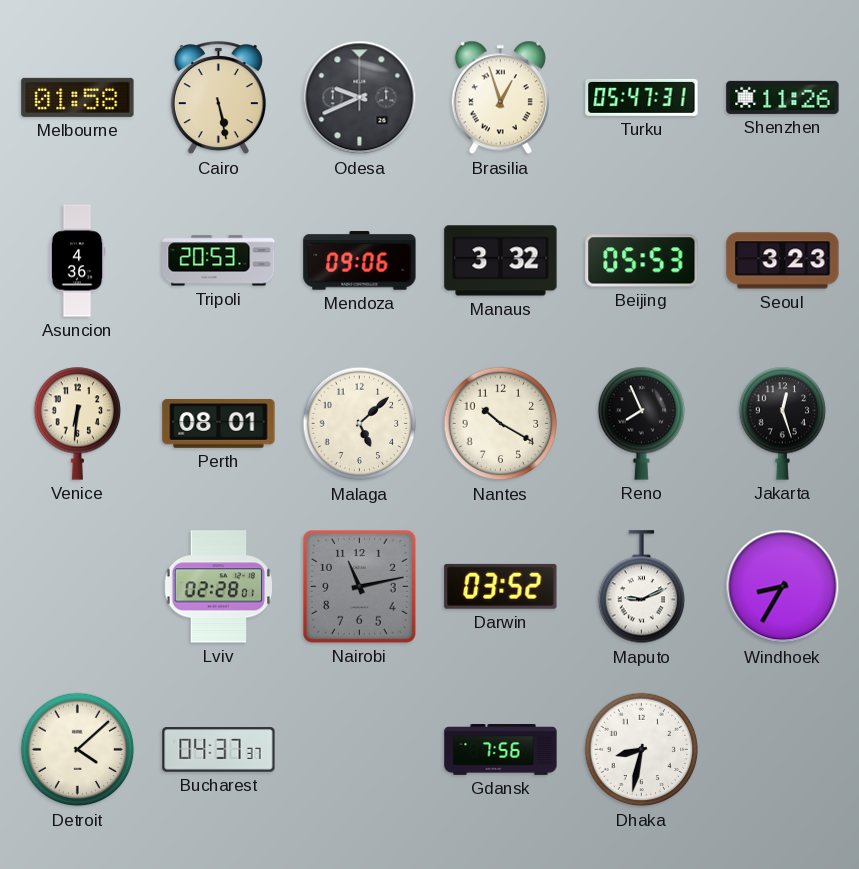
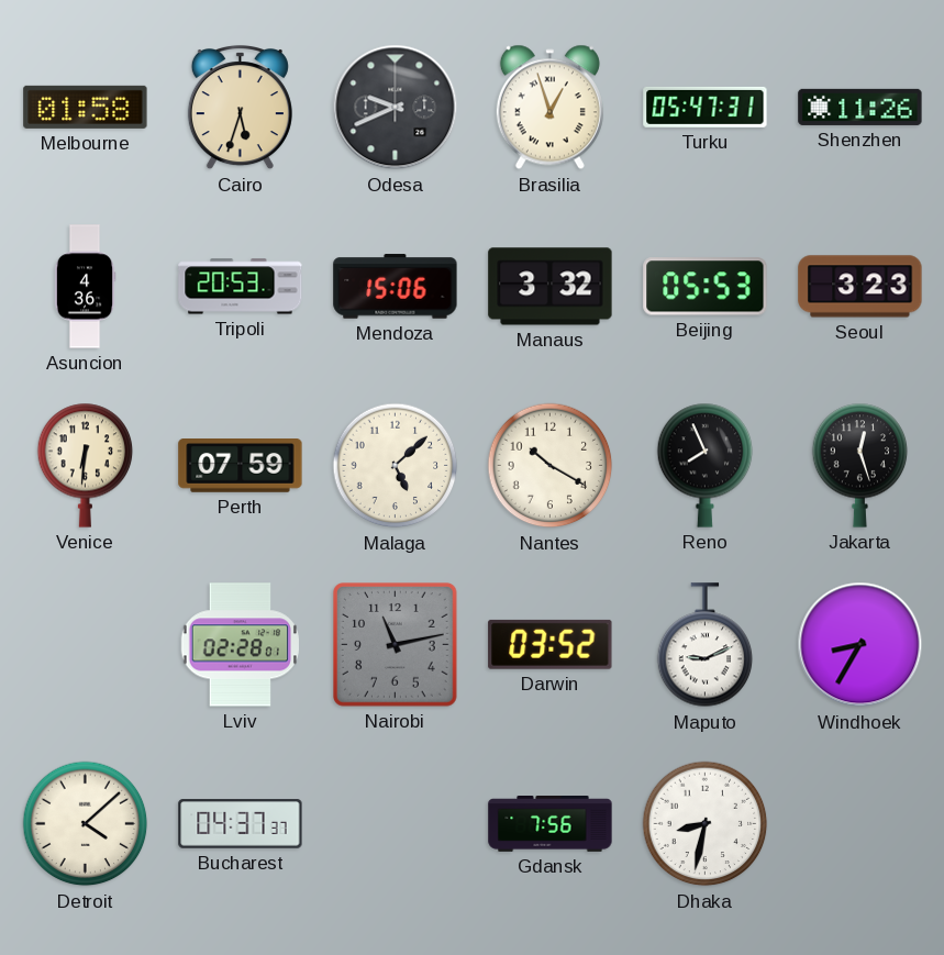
Cairo: 5:28 -> 5:33
Mendoza: 09:06 -> 15:06
Perth: 08:01 -> 07:59
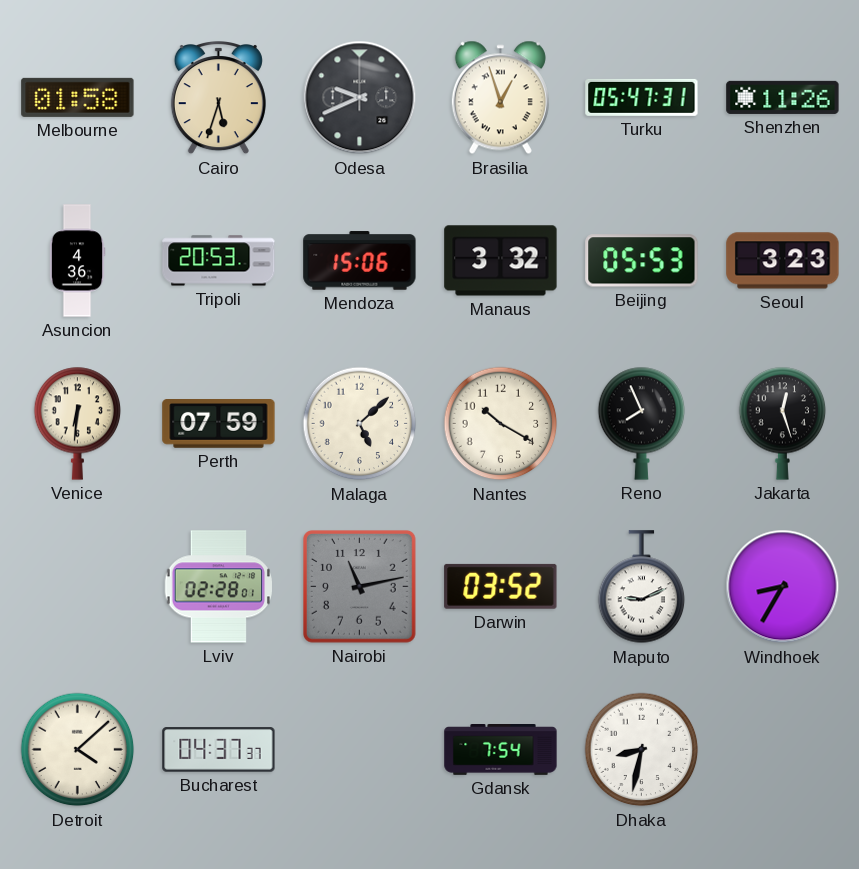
Gdansk: 7:56 -> 7:54
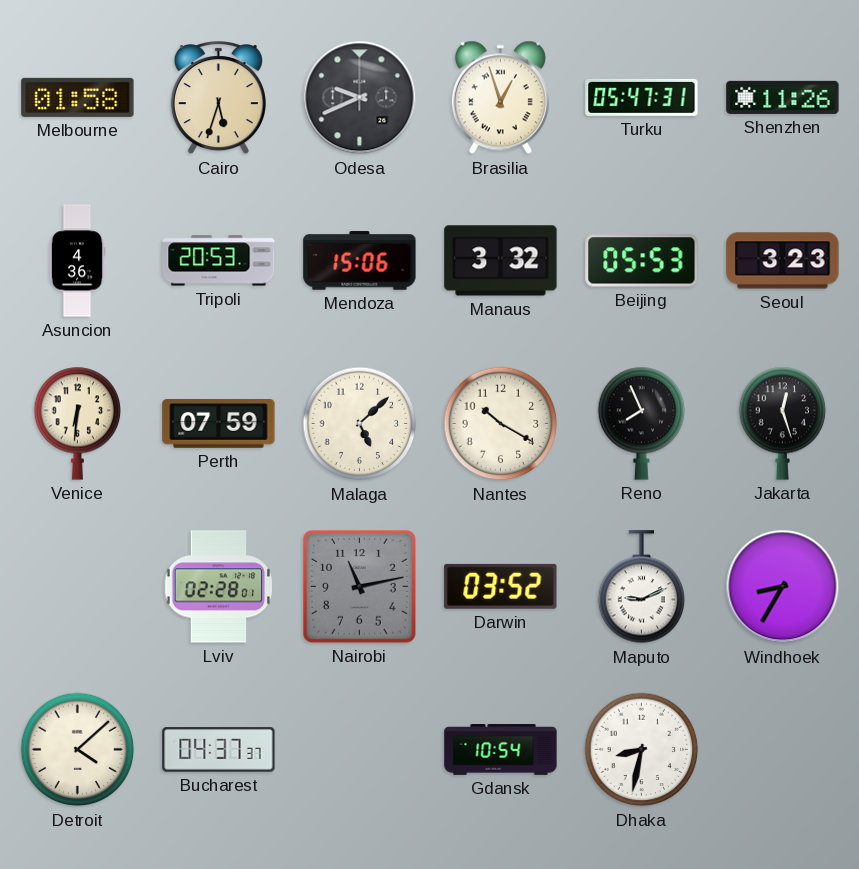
Gdansk: 7:54 -> 10:54
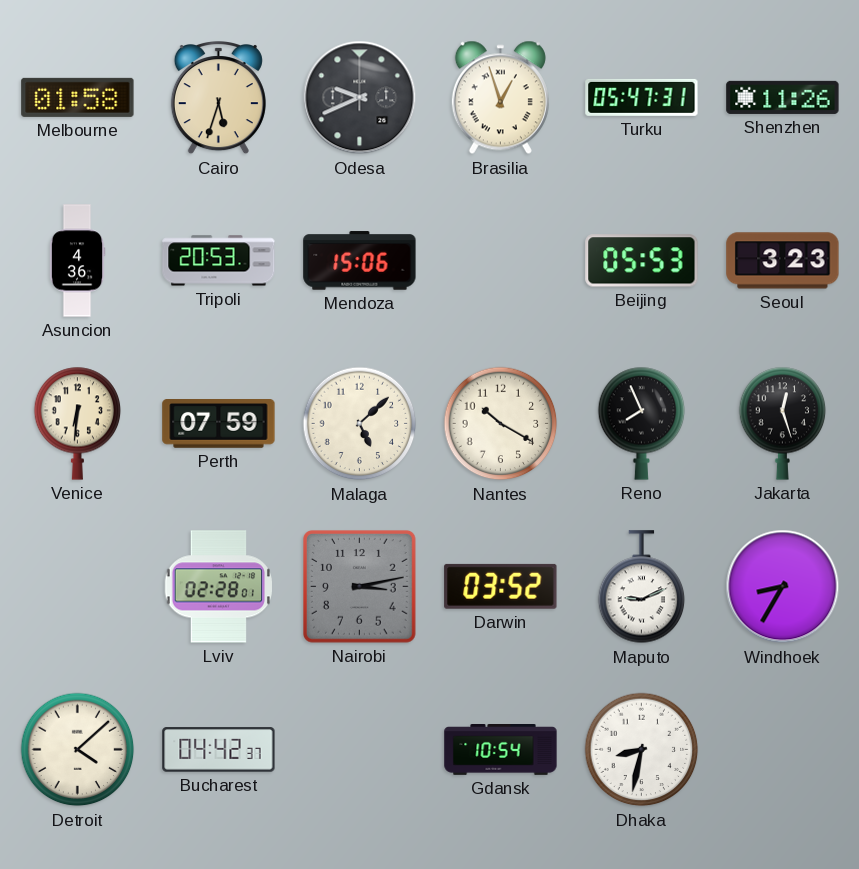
Manaus: 3:32 -> none
Nairobi: 11:13 -> 3:13
Bucharest: 04:37 -> 04:42
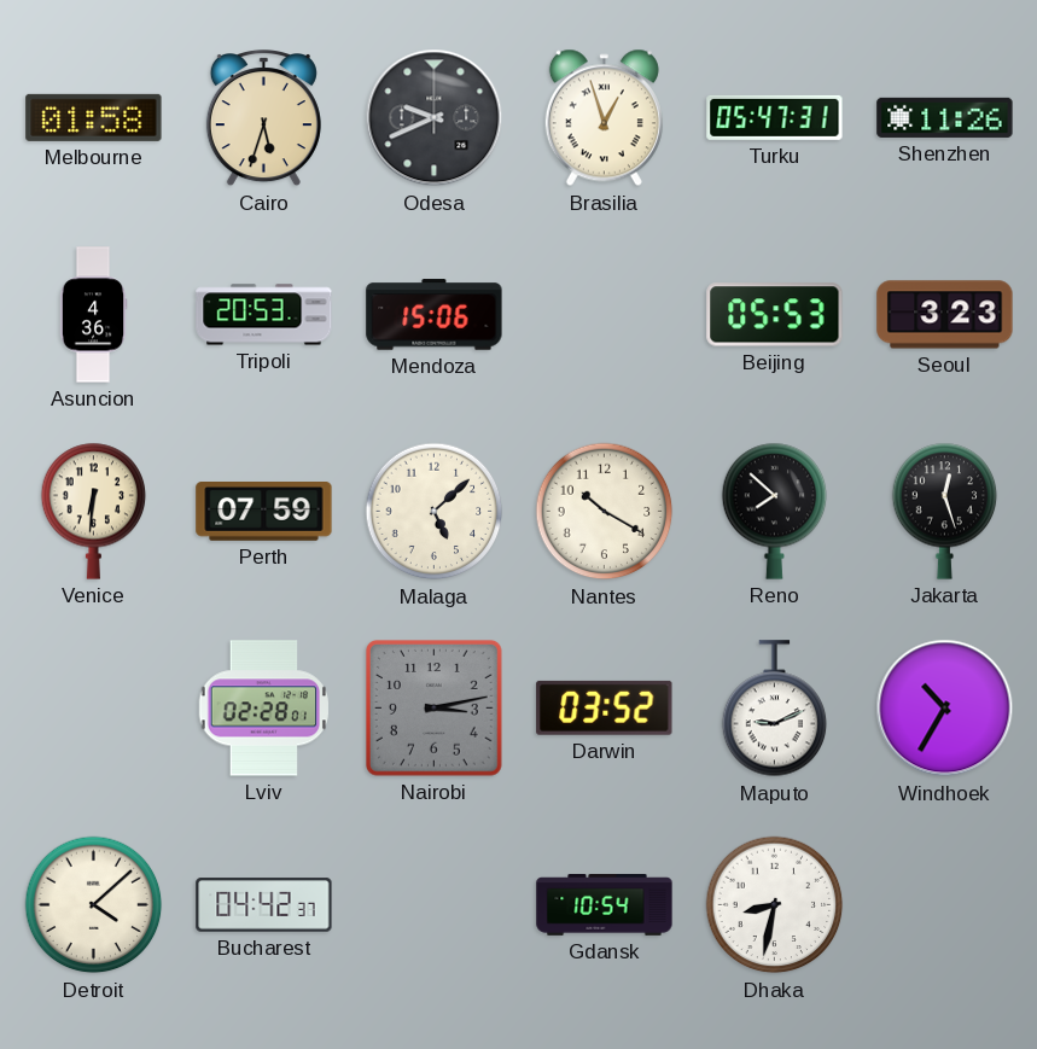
Reno: 7:56 -> 7:52
Windhoek: 8:35 -> 10:35
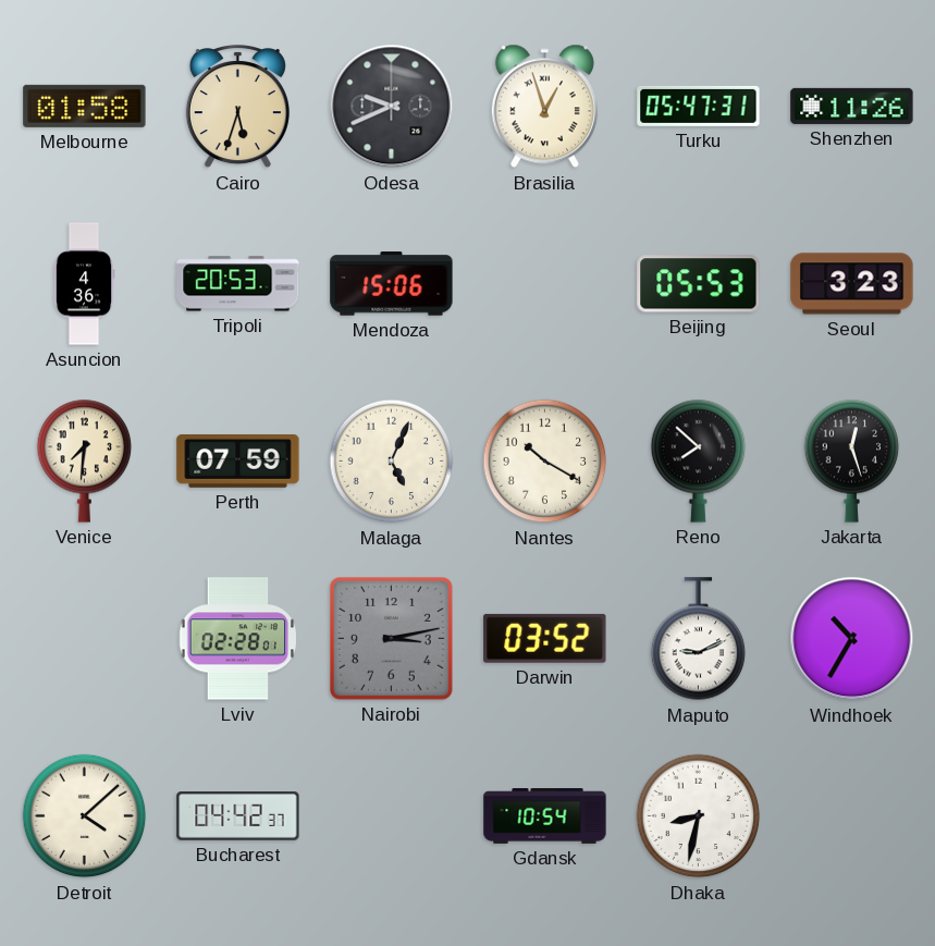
Venice: 6:31 -> 7:31
Malaga: 5:08 -> 5:04
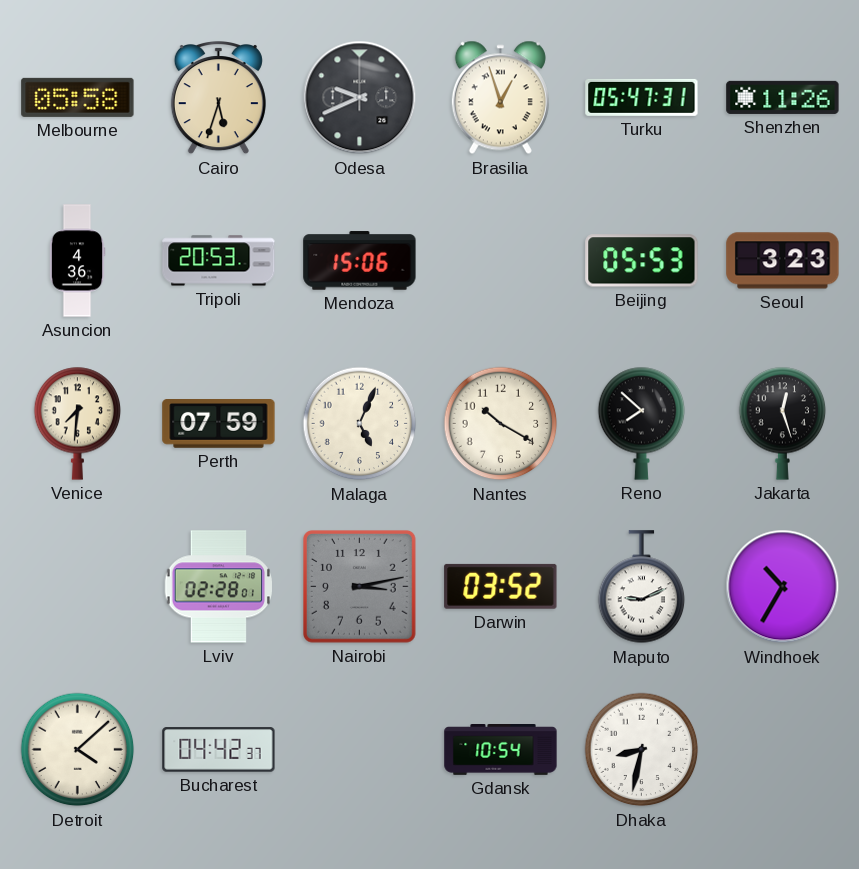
Melbourne: 01:58 -> 05:58
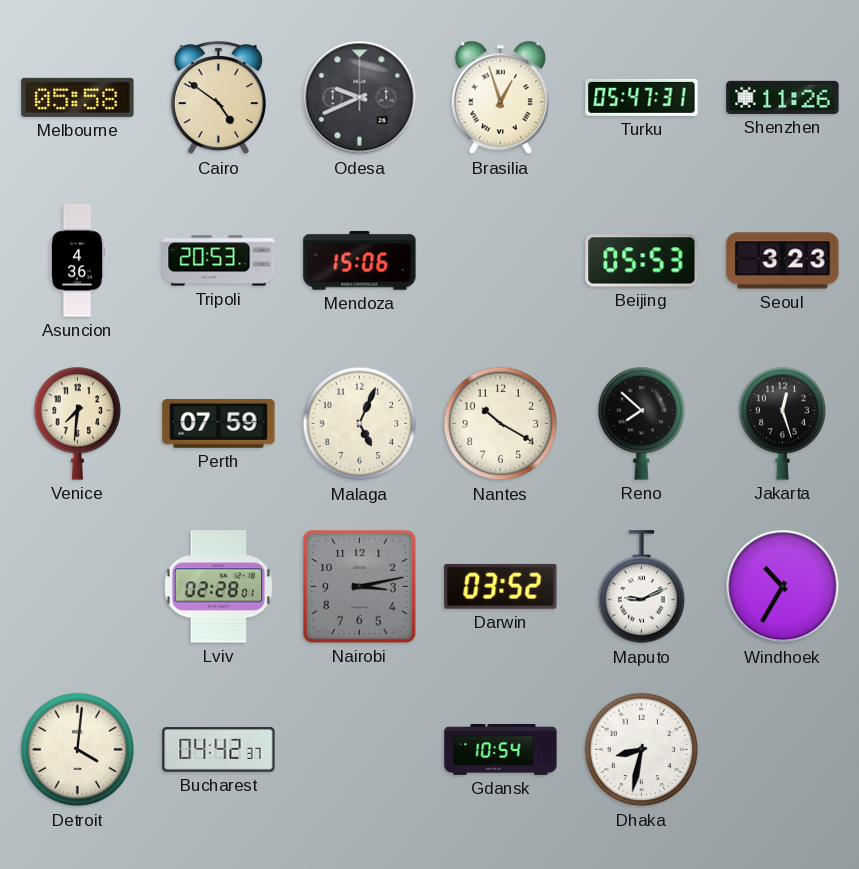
Cairo: 5:33 -> 4:51
Detroit: 4:08 -> 4:01
